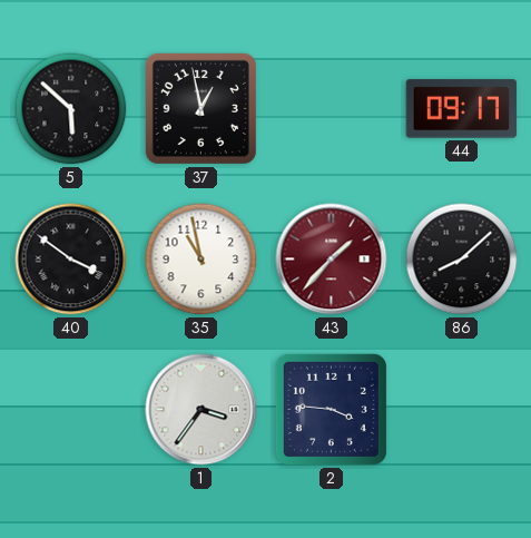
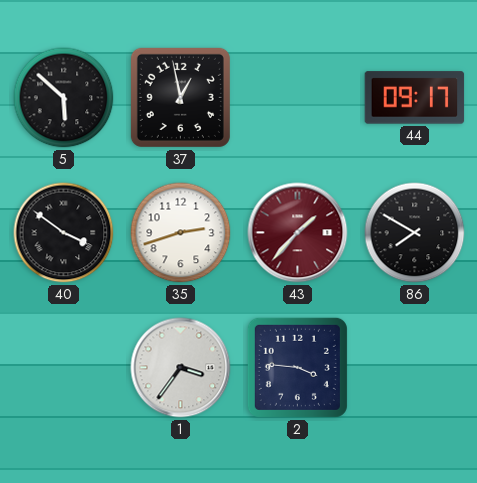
35: 10:58 -> 2:42
86: 8:08 -> 7:50
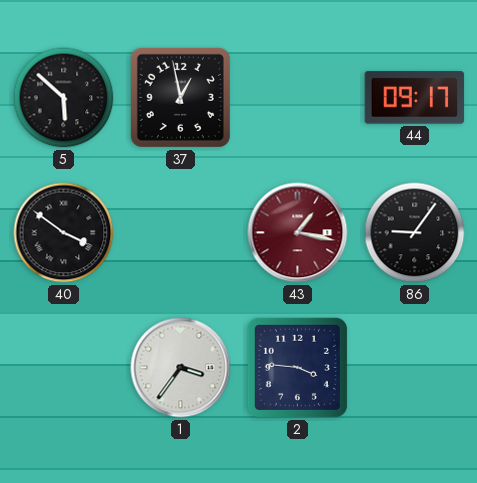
35: 2:42 -> none
43: 1:37 -> 1:17
86: 7:50 -> 9:06
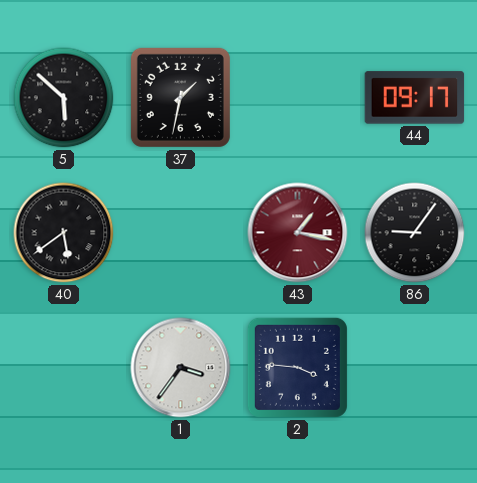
37: 12:58 -> 1:32
40: 3:51 -> 5:39
